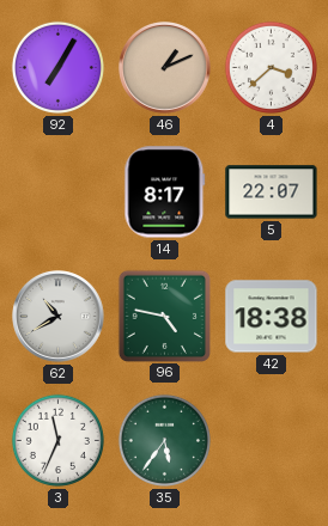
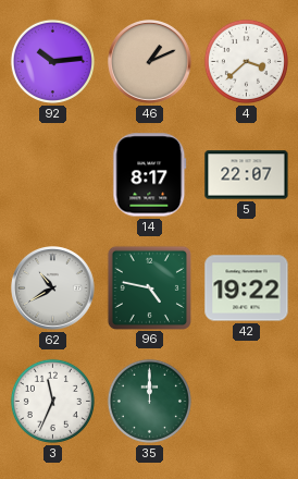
92: 7:05 -> 10:14
42: 18:38 -> 19:22
35: 5:36 -> 12:00
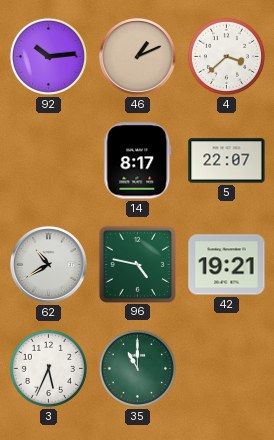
42: 19:22 -> 19:21
3: 11:34 -> 5:34
35: 12:00 -> 11:00
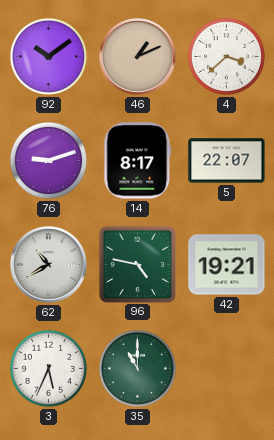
92: 10:14 -> 10:09
76: none -> 9:12
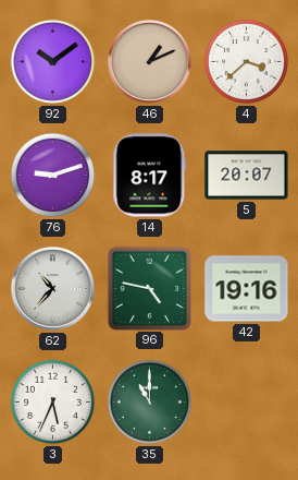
5: 22:07 -> 20:07
62: 10:40 -> 10:37
42: 19:21 -> 19:16
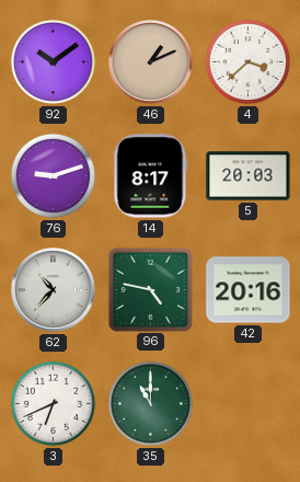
5: 20:07 -> 20:03
42: 19:16 -> 20:16
3: 5:34 -> 6:41
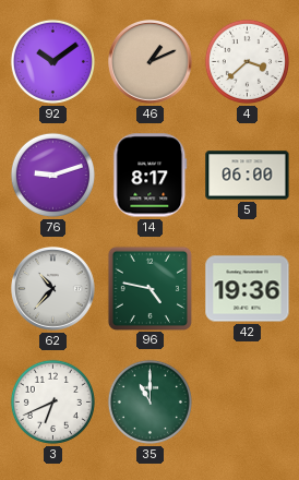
5: 20:03 -> 06:00
42: 20:16 -> 19:36
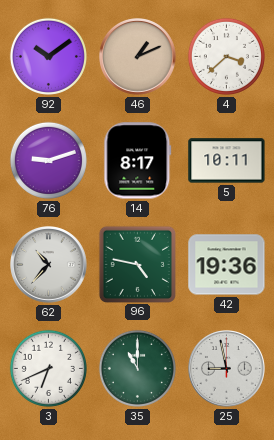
5: 06:00 -> 10:11
25: none -> 8:58
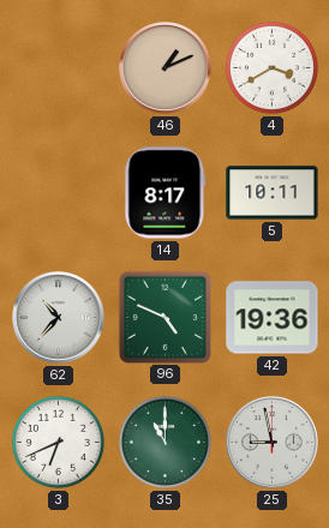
92: 10:09 -> none
4: 3:38 -> 3:40
76: 9:12 -> none
96: 4:47 -> 4:49
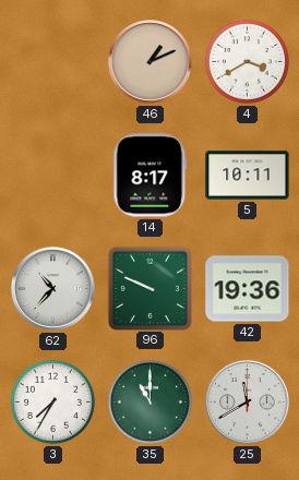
96: 4:49 -> 9:49
3: 6:41 -> 7:35
25: 8:58 -> 11:40
